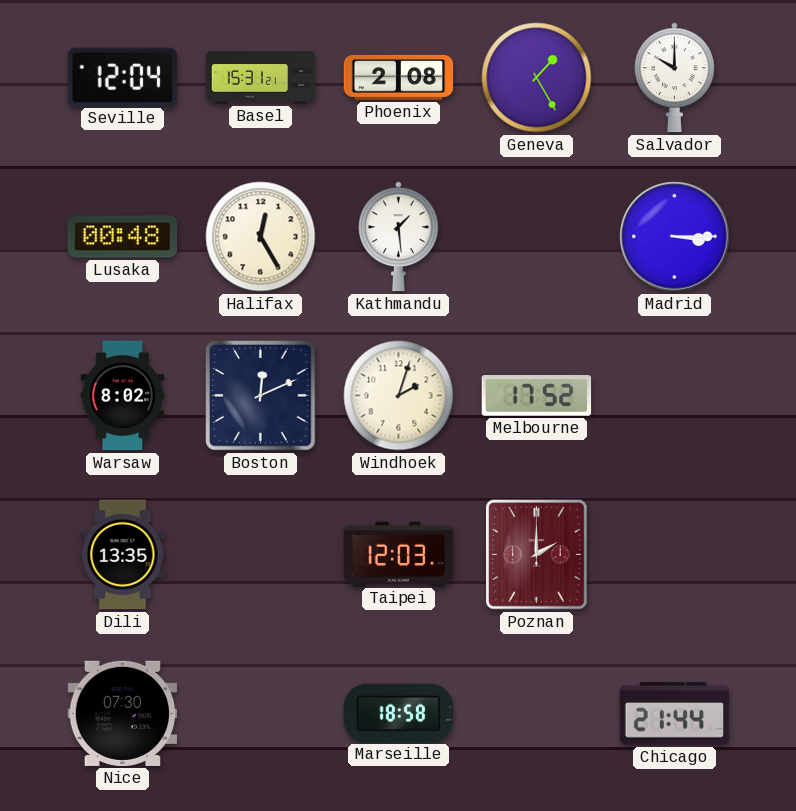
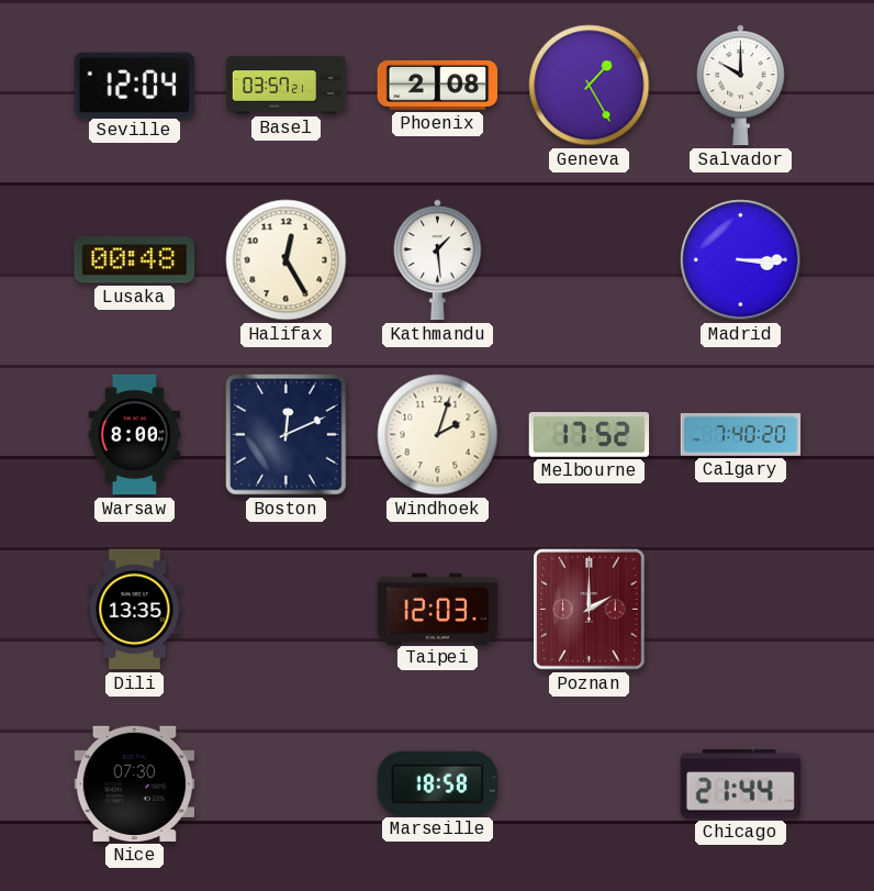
Basel: 15:31 -> 03:57
Warsaw: 8:02 -> 8:00
Calgary: none -> 7:40
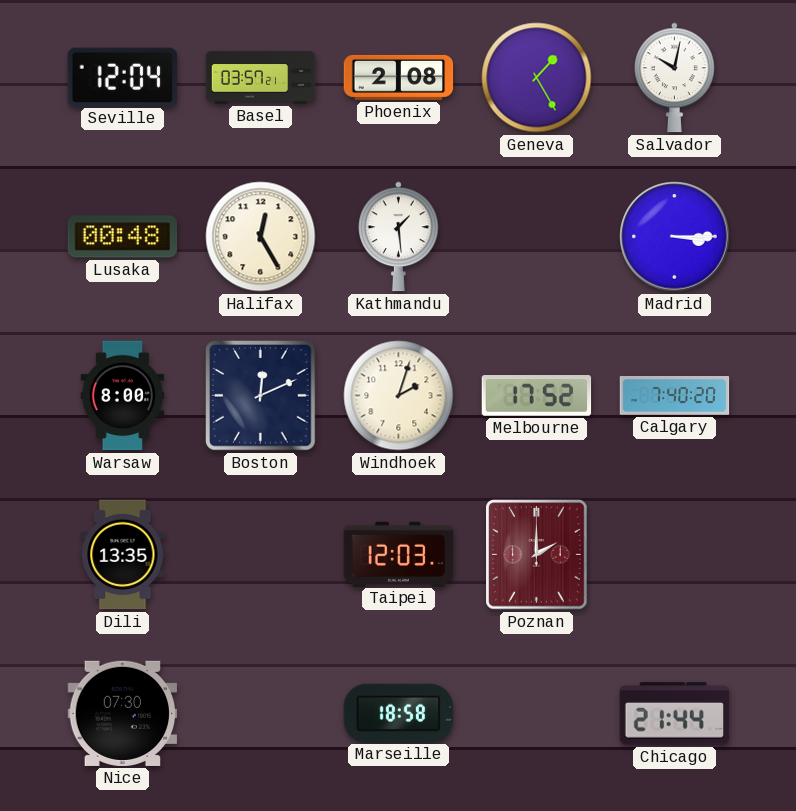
Salvador: 10:00 -> 10:02
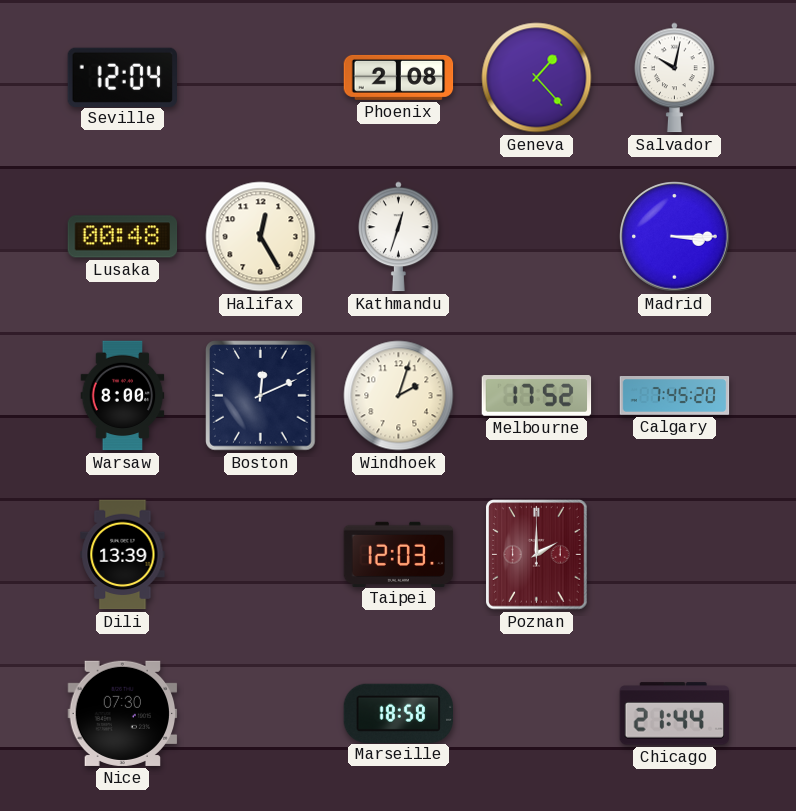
Basel: 03:57 -> none
Geneva: 1:25 -> 1:23
Kathmandu: 1:29 -> 12:33
Calgary: 7:40 -> 7:45
Dili: 13:35 -> 13:39
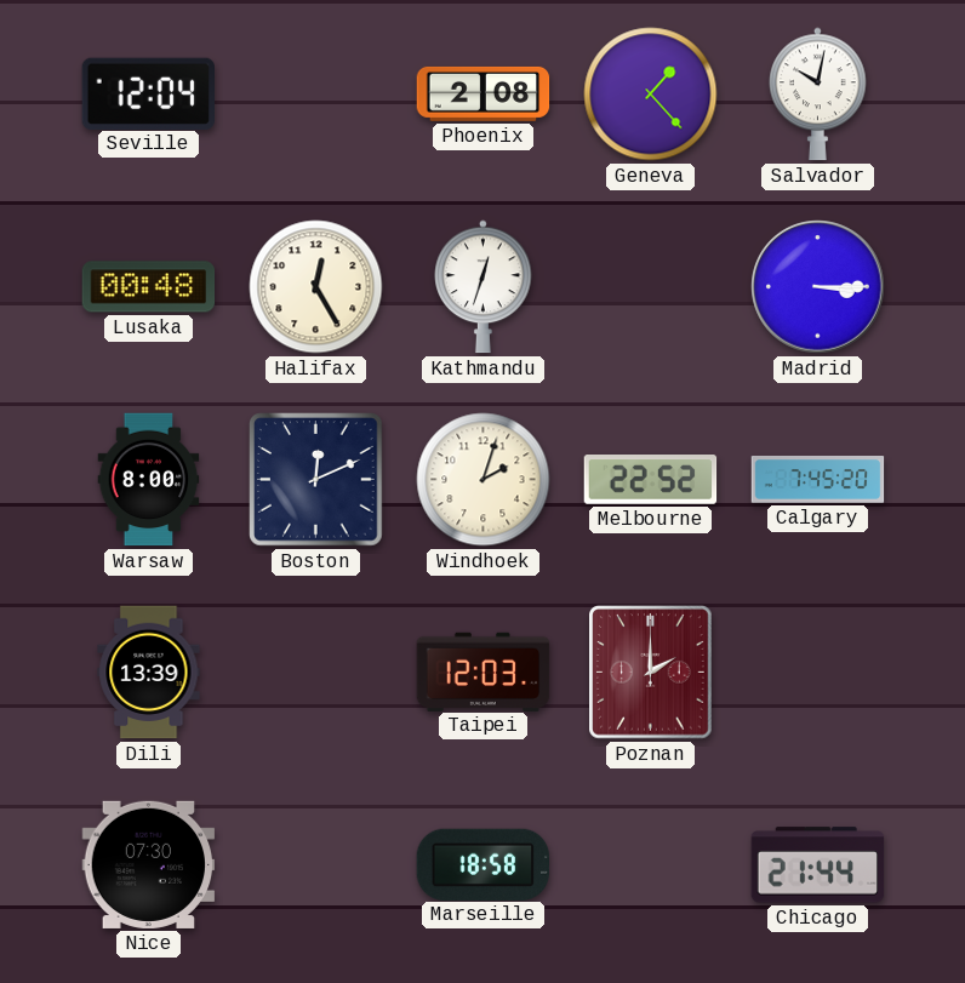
Melbourne: 17:52 -> 22:52
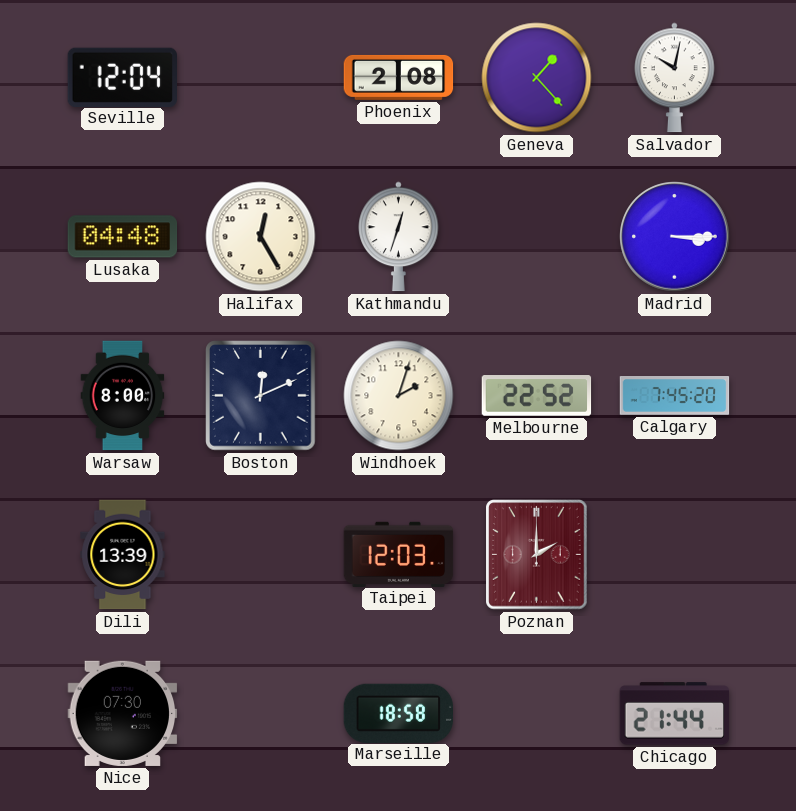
Lusaka: 00:48 -> 04:48
